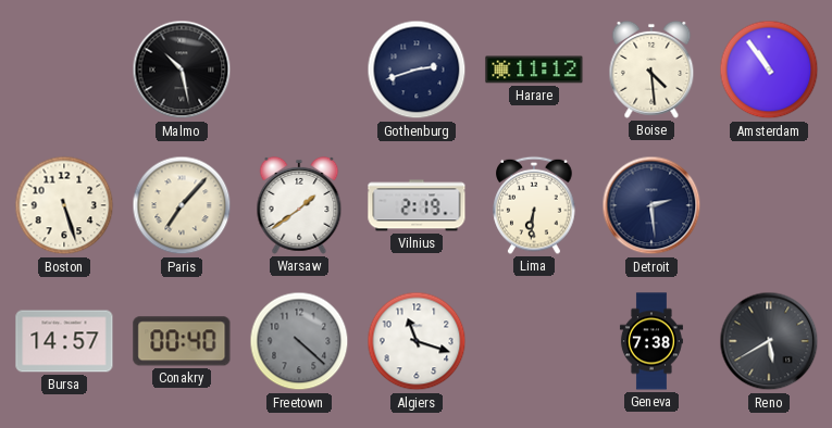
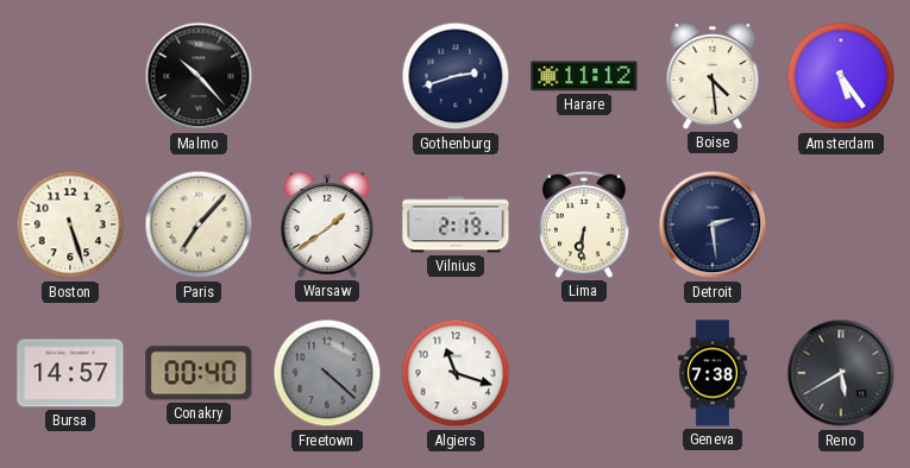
Malmo: 10:28 -> 10:23
Amsterdam: 10:54 -> 5:24
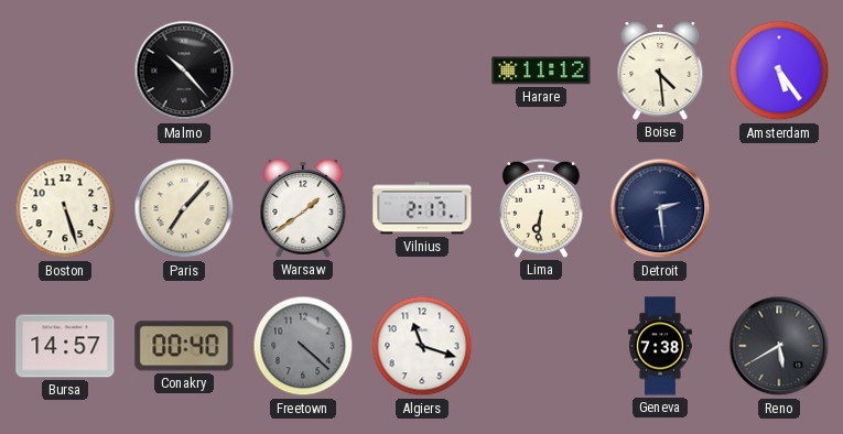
Gothenburg: 2:42 -> none
Vilnius: 2:19 -> 2:17
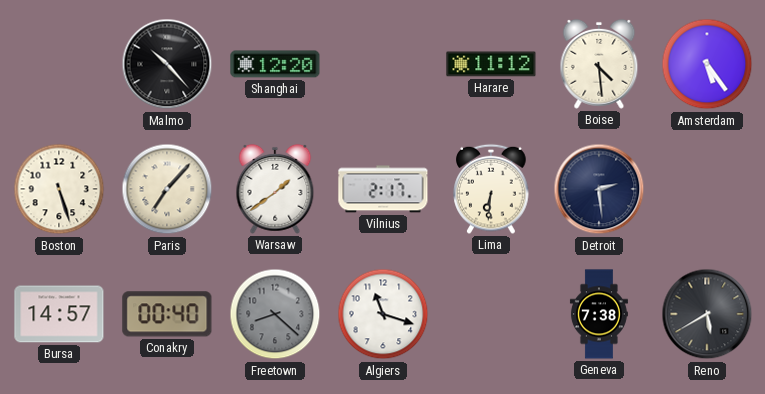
Shanghai: none -> 12:20
Freetown: 4:22 -> 8:22
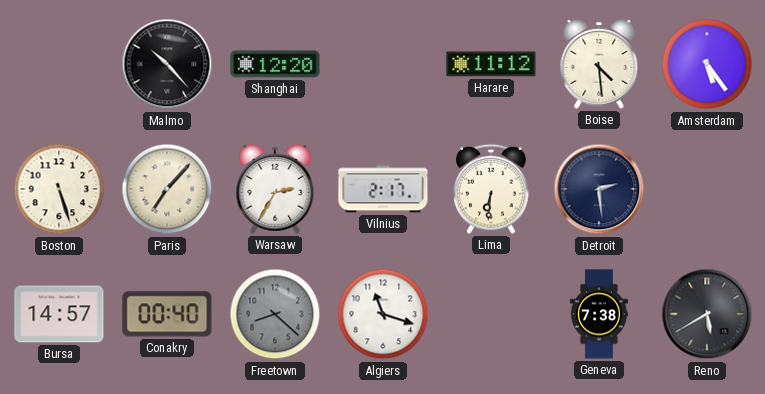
Warsaw: 1:39 -> 2:35
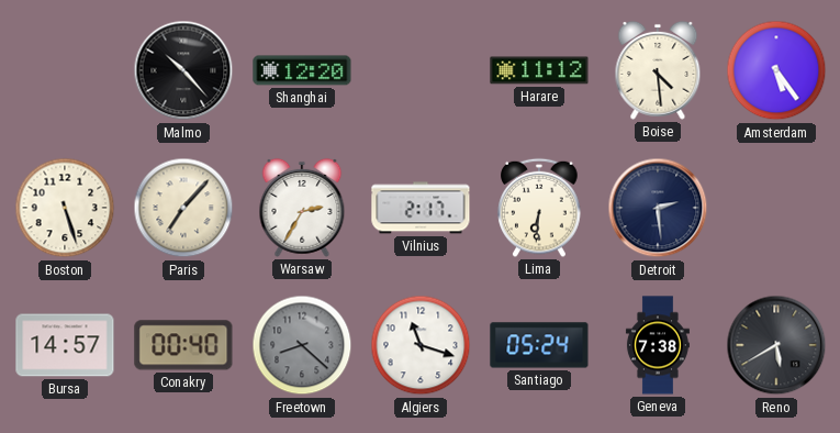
Santiago: none -> 05:24
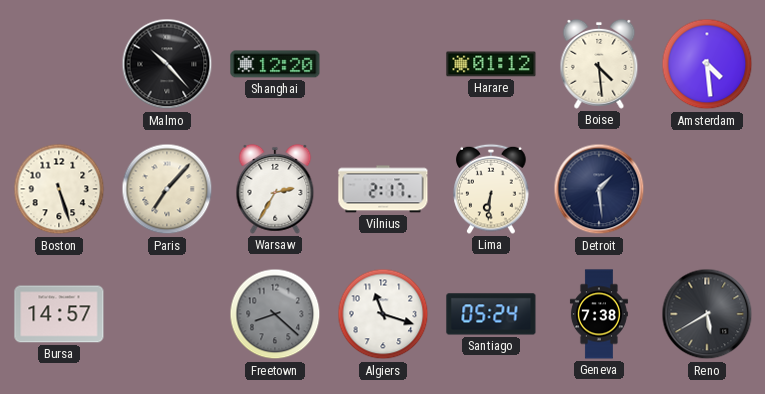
Harare: 11:12 -> 01:12
Amsterdam: 5:24 -> 4:29
Detroit: 2:29 -> 1:29
Conakry: 00:40 -> none
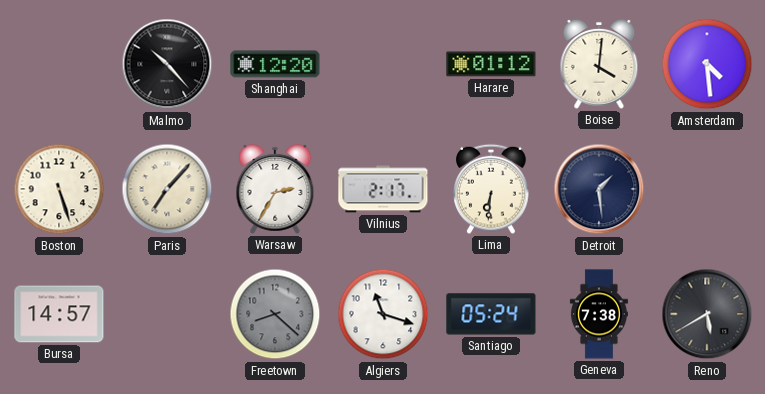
Boise: 4:29 -> 4:01
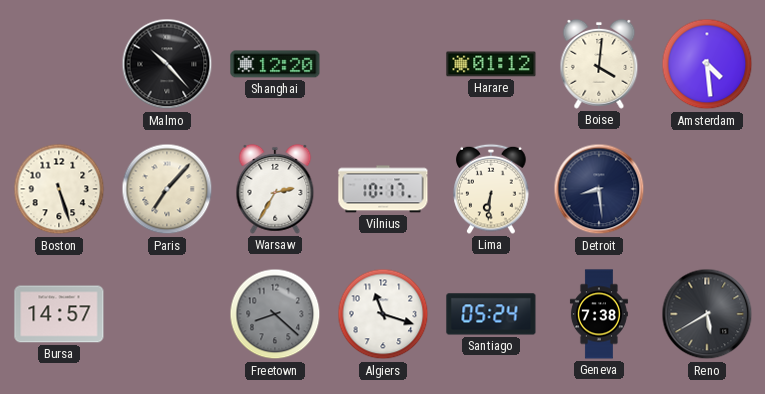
Vilnius: 2:17 -> 10:17
Detroit: 1:29 -> 8:29
